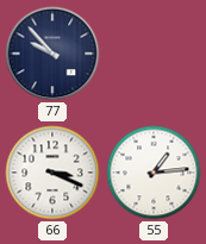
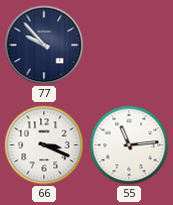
55: 1:14 -> 11:14
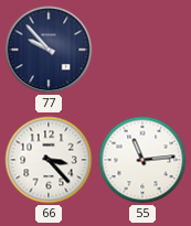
66: 3:19 -> 3:23
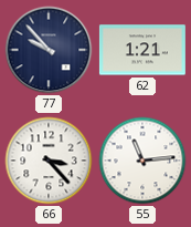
62: none -> 1:21
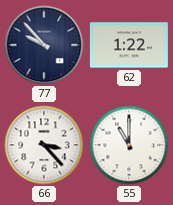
62: 1:21 -> 1:22
55: 11:14 -> 11:00
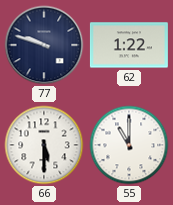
77: 9:53 -> 9:48
66: 3:23 -> 5:30
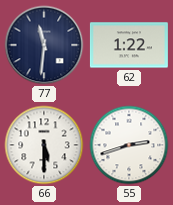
77: 9:48 -> 11:31
55: 11:00 -> 2:42
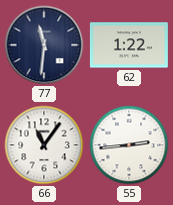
66: 5:30 -> 11:06
55: 2:42 -> 2:44
